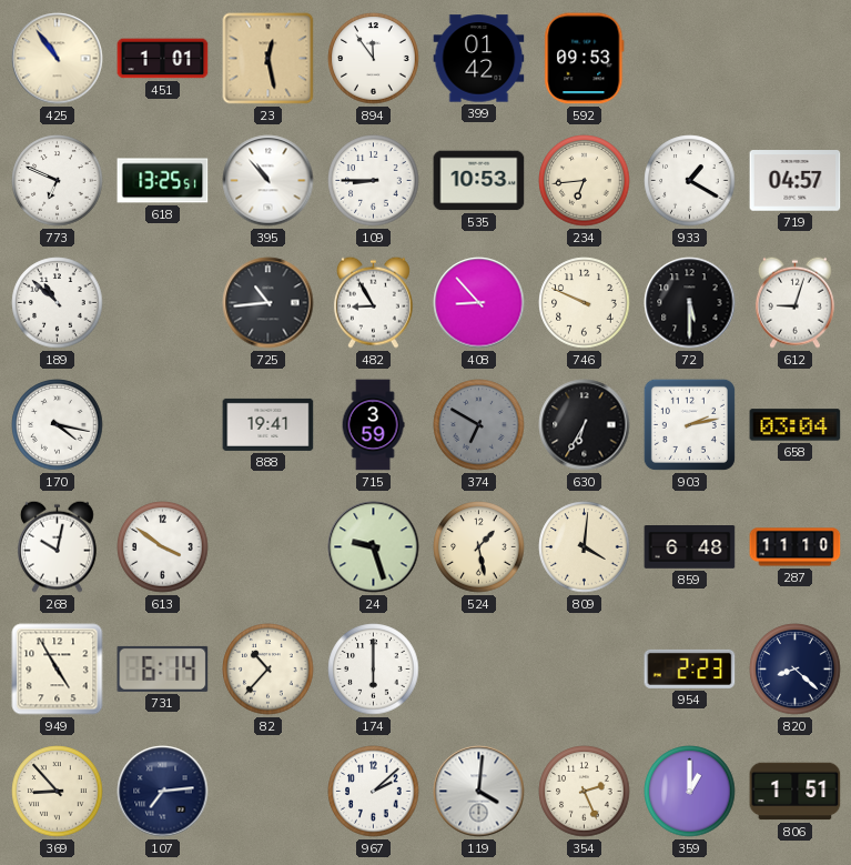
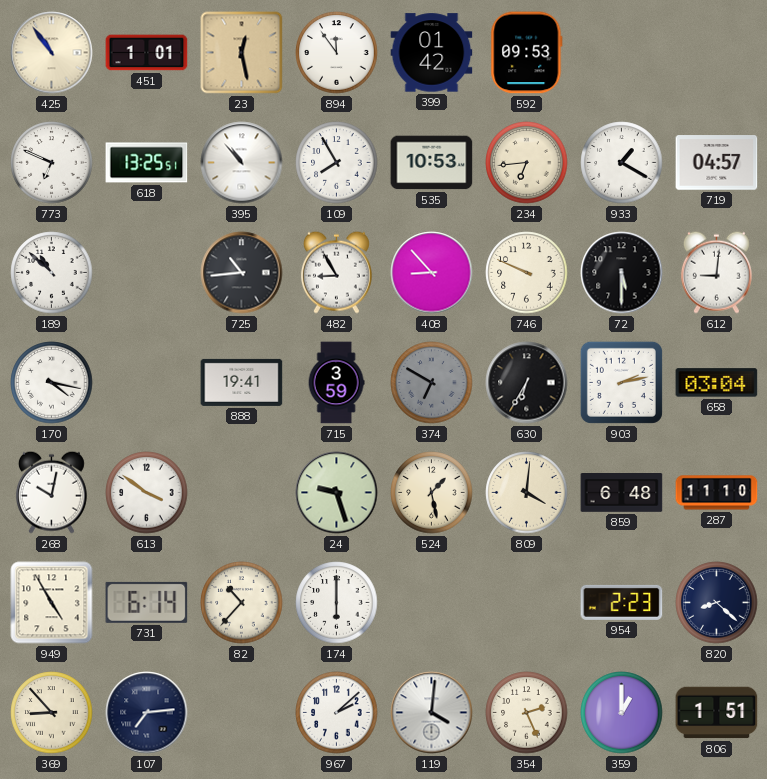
109: 8:45 -> 7:55
612: 9:03 -> 9:01
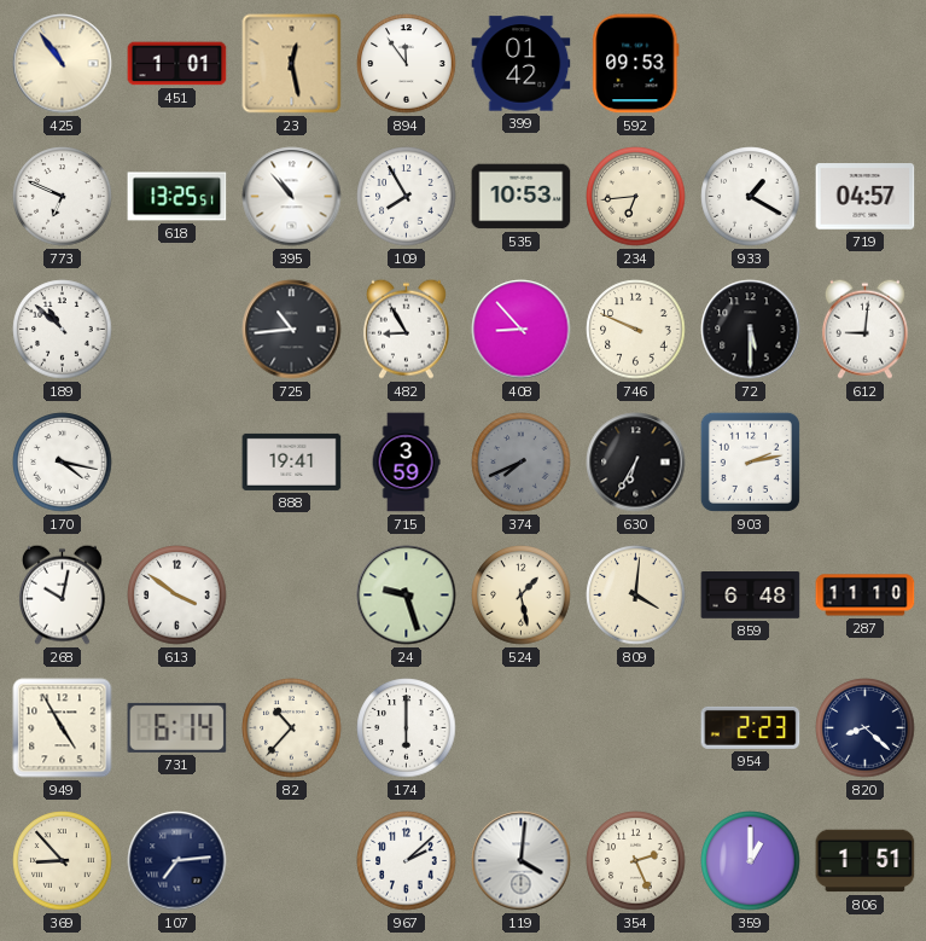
374: 6:50 -> 7:41
658: 03:04 -> none
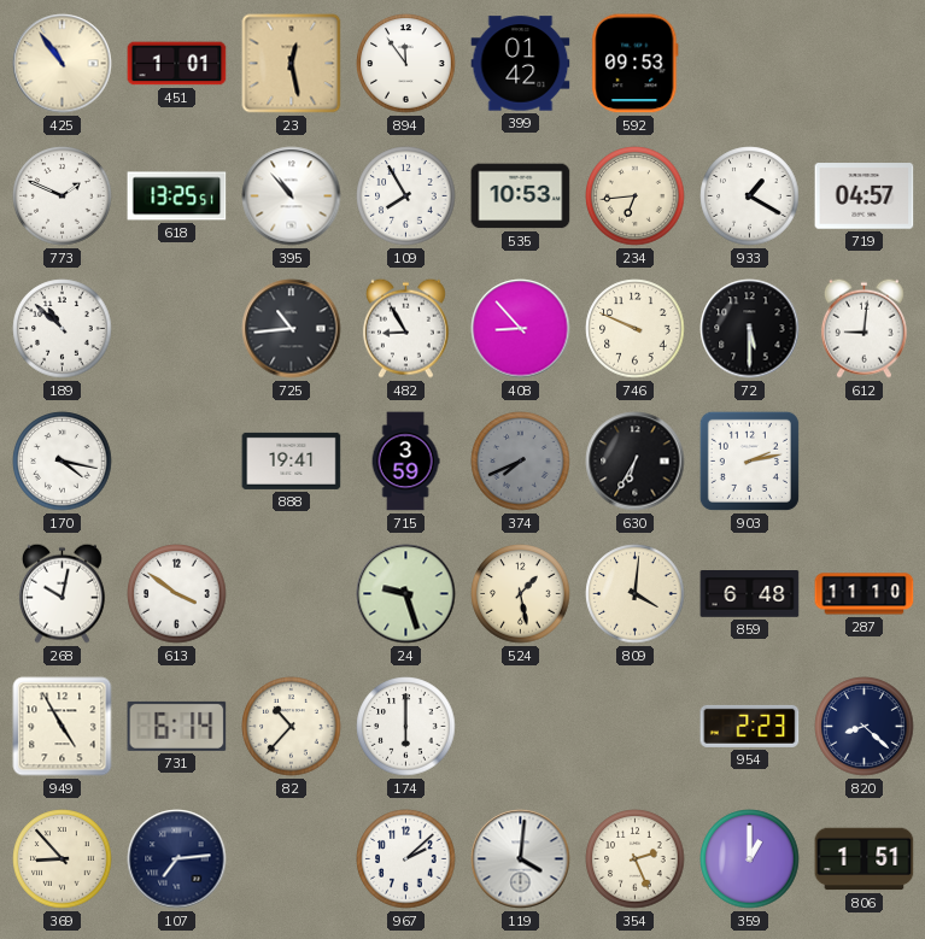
773: 6:49 -> 1:49
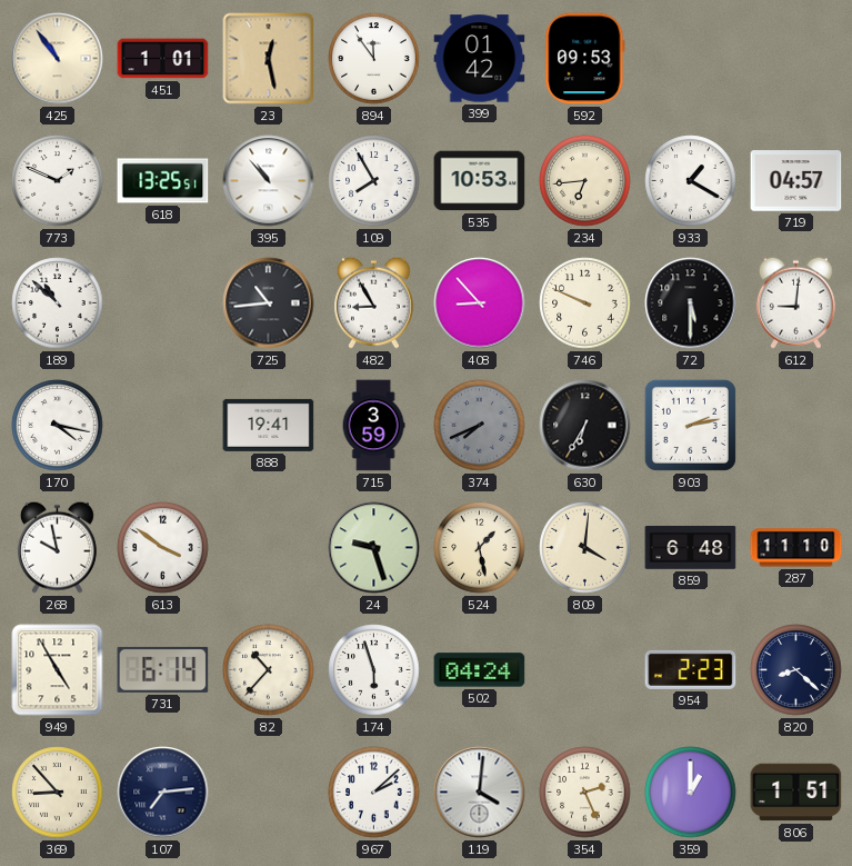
268: 10:02 -> 9:58
174: 6:00 -> 5:57
502: none -> 04:24
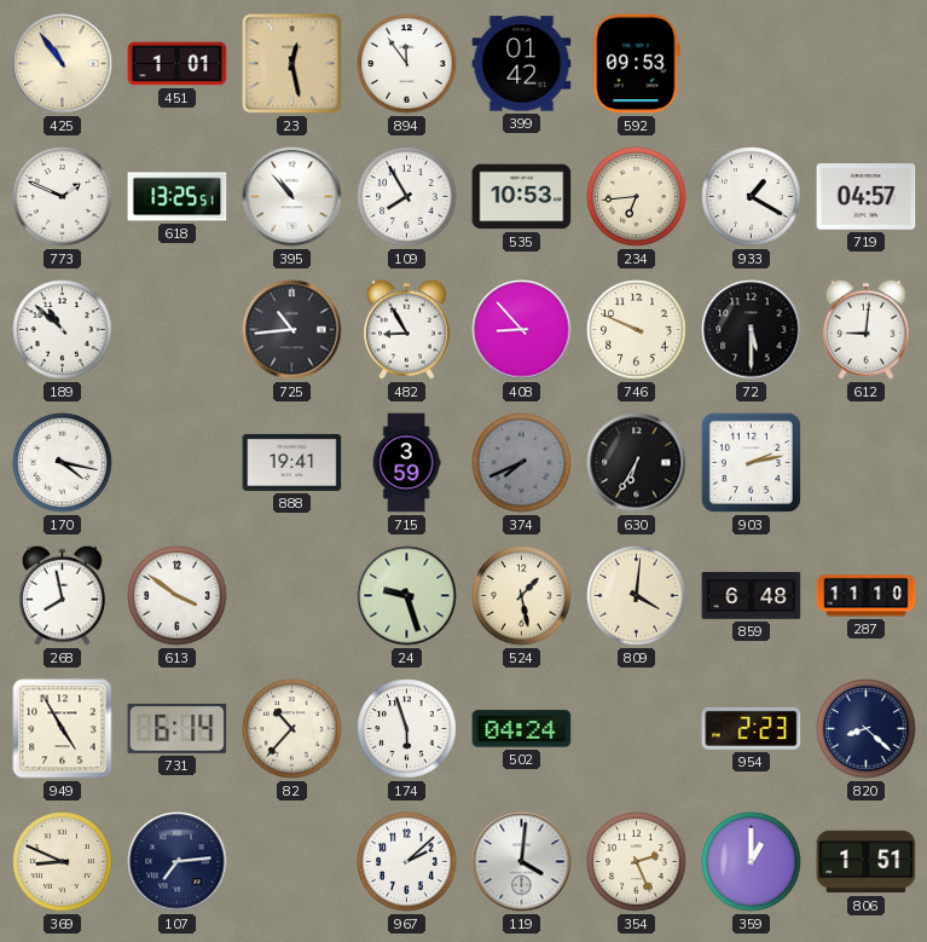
268: 9:58 -> 7:58
369: 8:53 -> 8:49
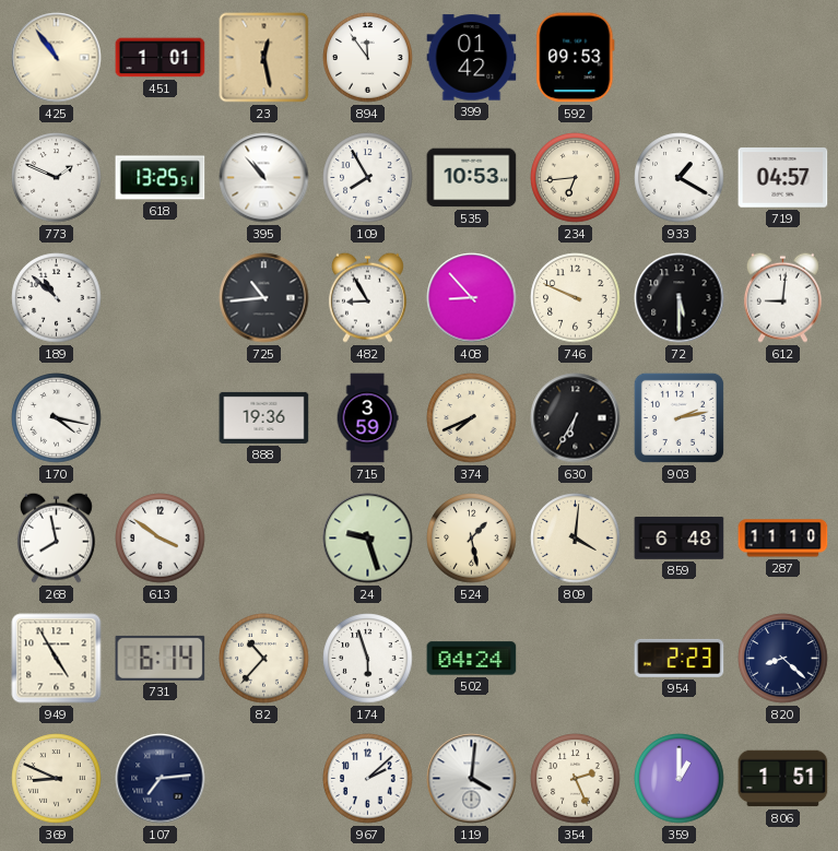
888: 19:41 -> 19:36
374 dial: grey -> cream
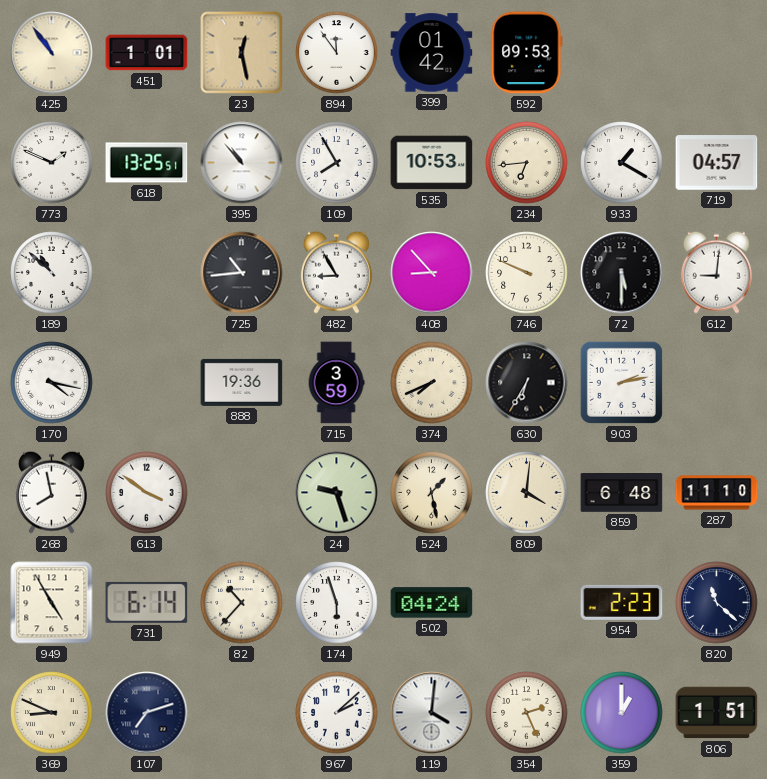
820: 8:22 -> 11:22
107: 7:14 -> 7:12
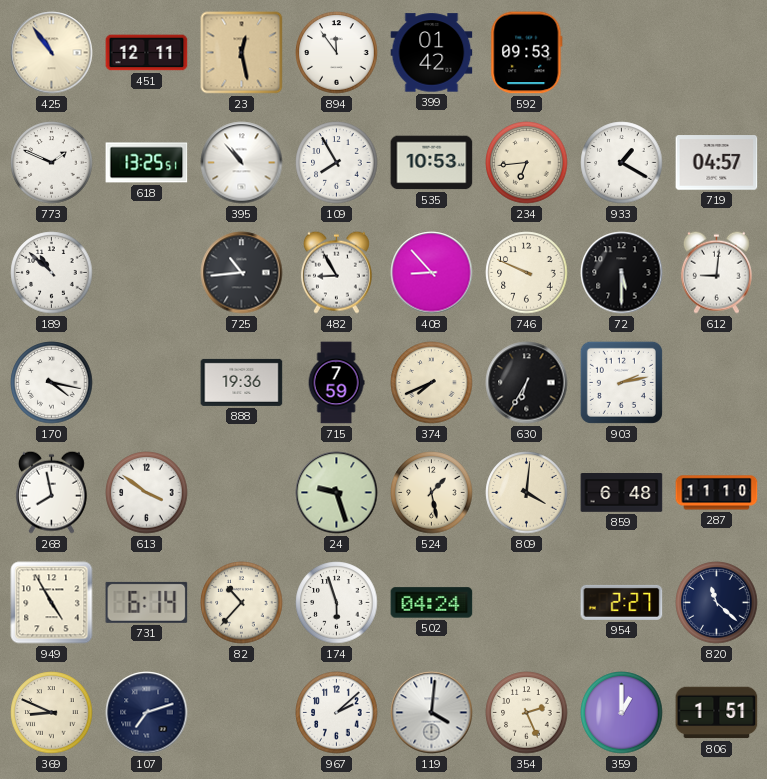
451: 1:01 -> 12:11
715: 3:59 -> 7:59
954: 2:23 -> 2:27
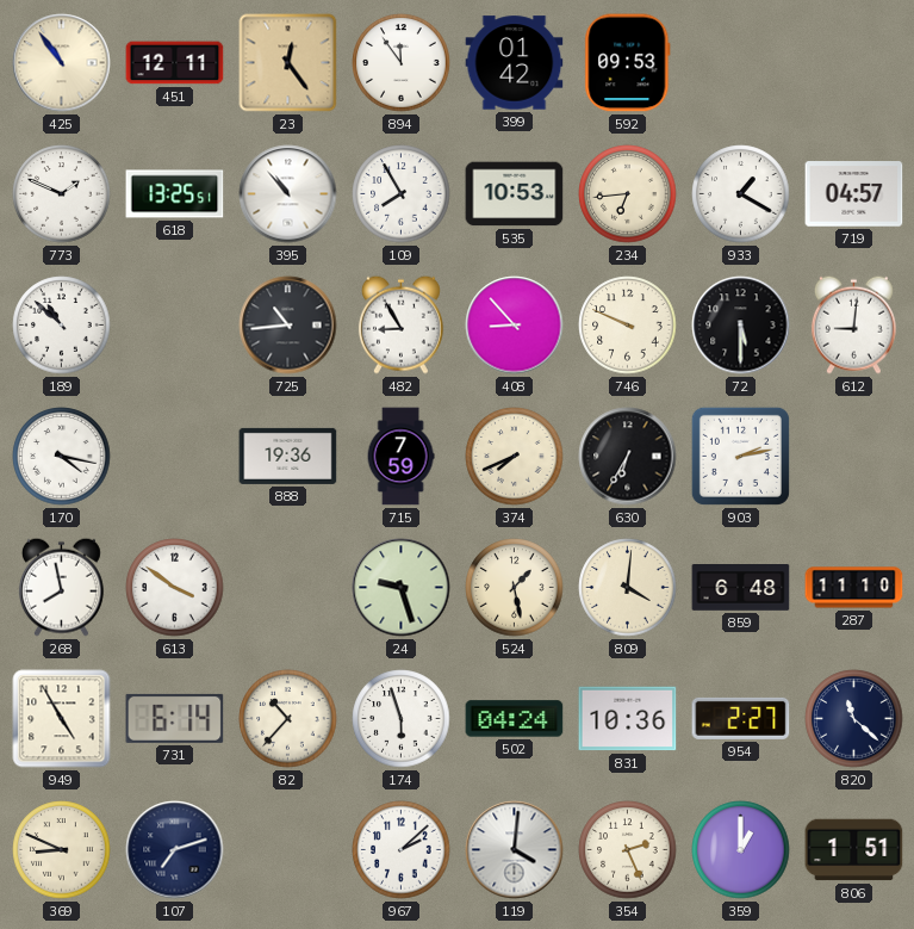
23: 12:28 -> 12:24
831: none -> 10:36
